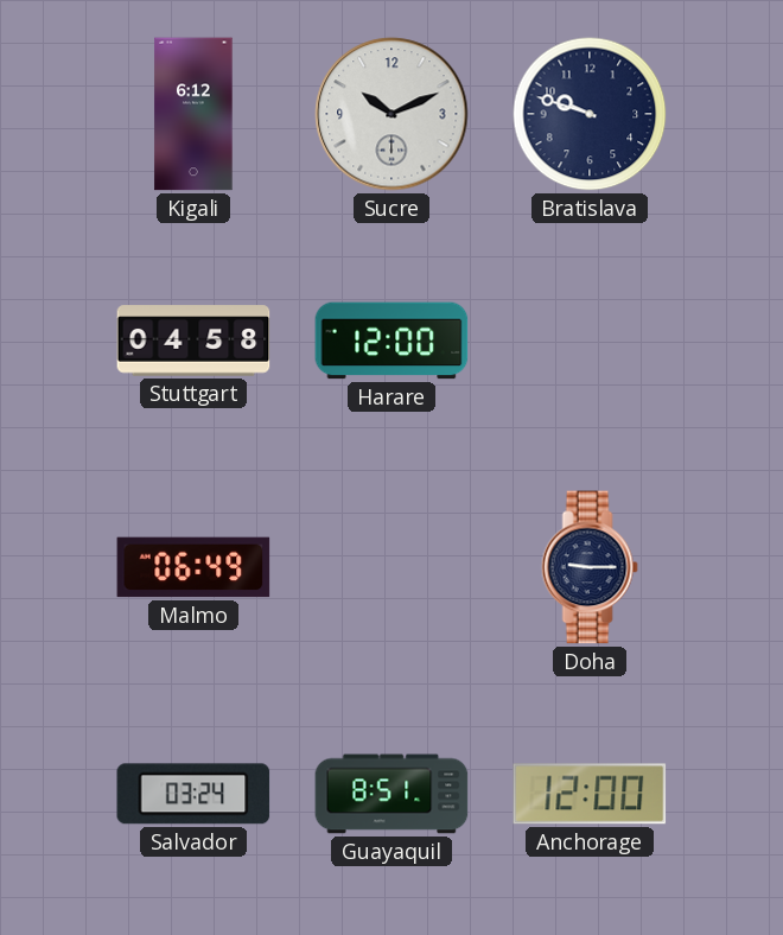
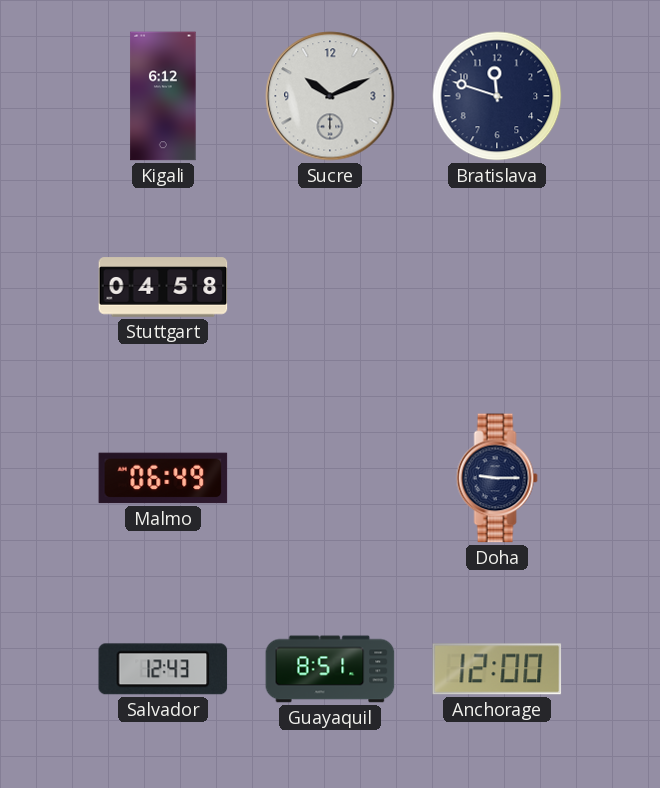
Bratislava: 9:48 -> 11:48
Harare: 12:00 -> none
Salvador: 03:24 -> 12:43
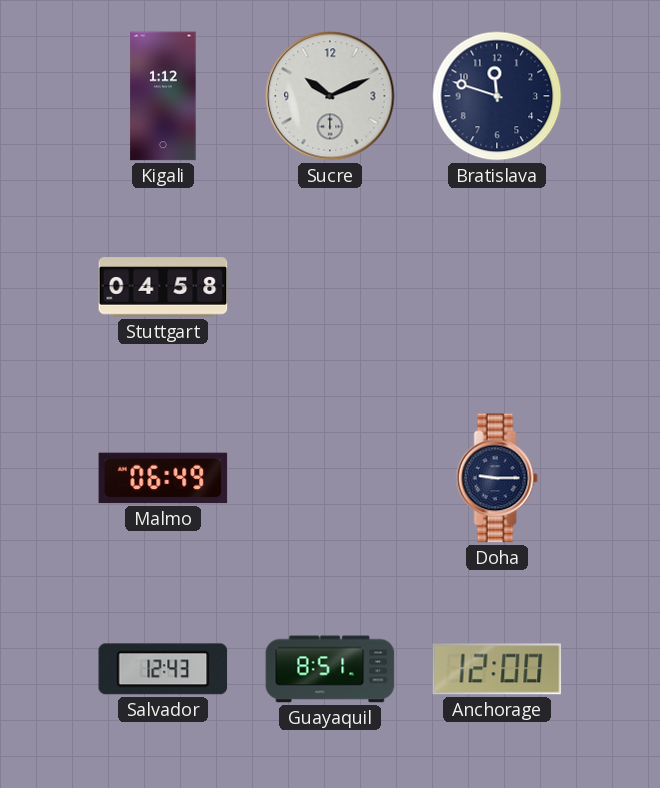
Kigali: 6:12 -> 1:12
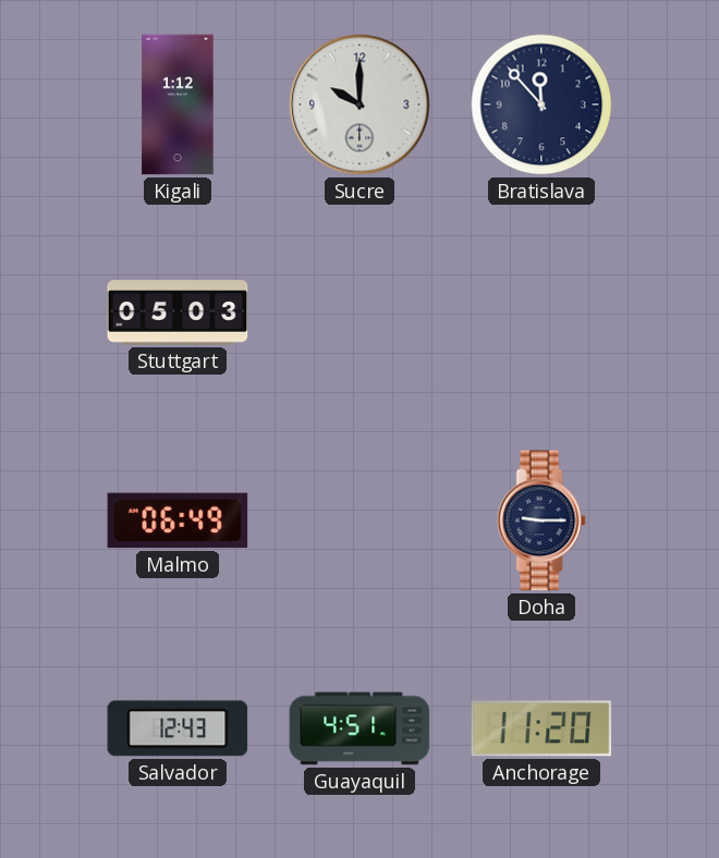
Sucre: 10:11 -> 10:00
Bratislava: 11:48 -> 11:53
Stuttgart: 04:58 -> 05:03
Guayaquil: 8:51 -> 4:51
Anchorage: 12:00 -> 11:20
